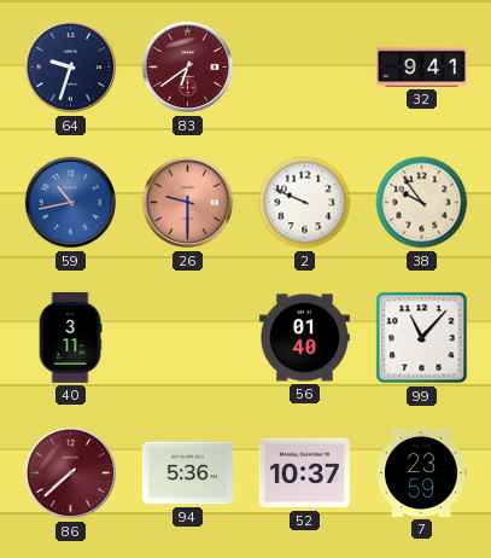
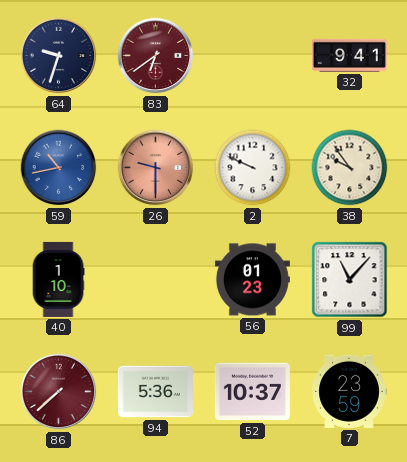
40: 3:11 -> 1:10
56: 01:40 -> 01:23
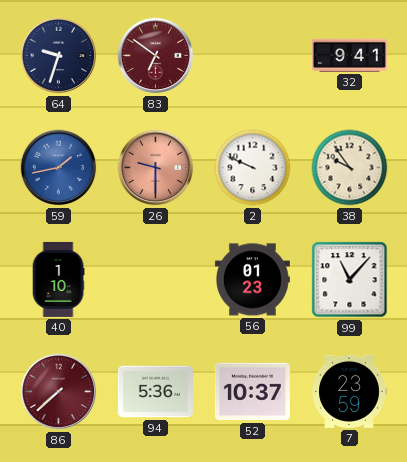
83: 6:39 -> 6:51
59: 10:43 -> 1:43
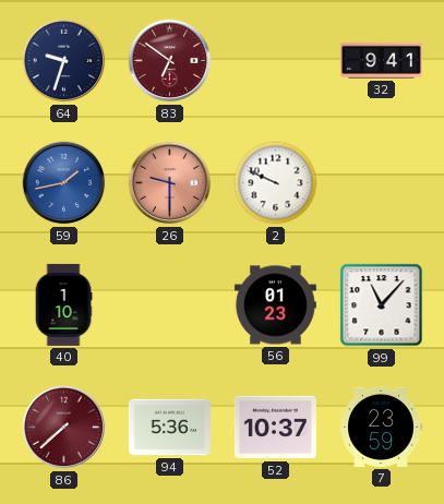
38: 9:54 -> none
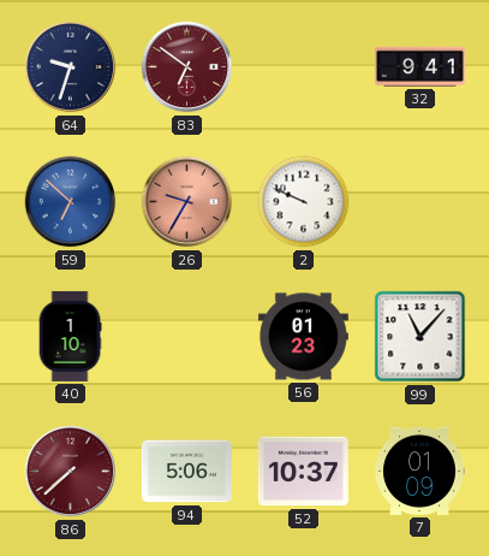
59: 1:43 -> 6:52
26: 9:30 -> 9:35
94: 5:36 -> 5:06
7: 23:59 -> 01:09
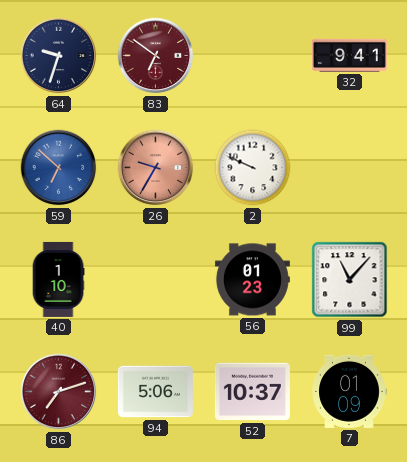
86: 7:38 -> 7:12
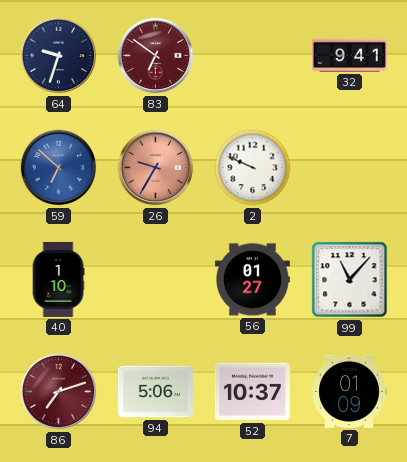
56: 01:23 -> 01:27
